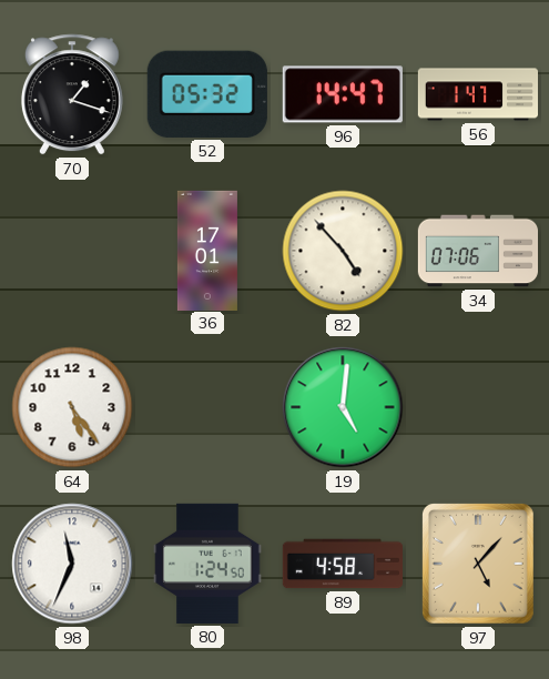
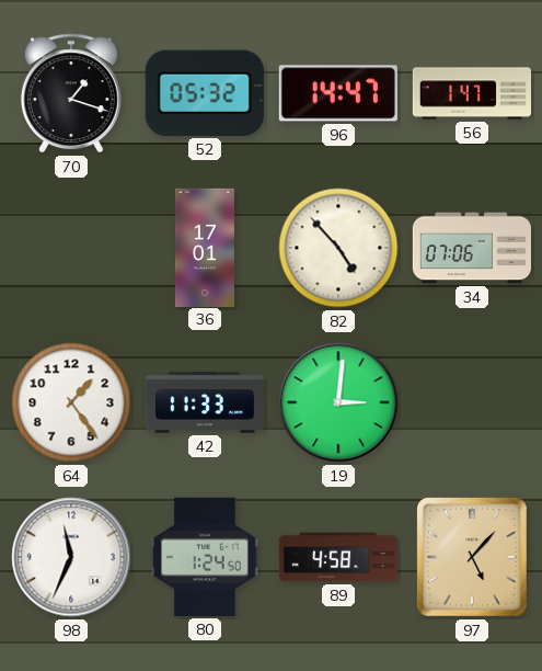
64: 5:24 -> 1:24
42: none -> 11:33
19: 5:01 -> 3:01
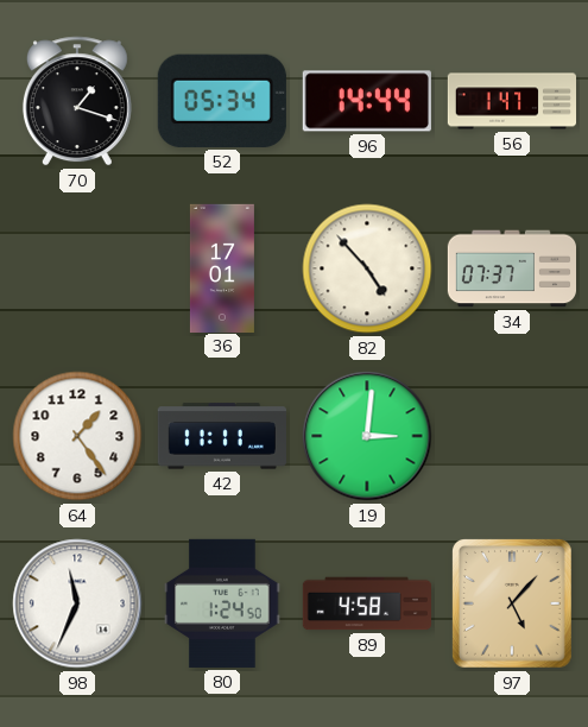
52: 05:32 -> 05:34
96: 14:47 -> 14:44
34: 07:06 -> 07:37
42: 11:33 -> 11:11
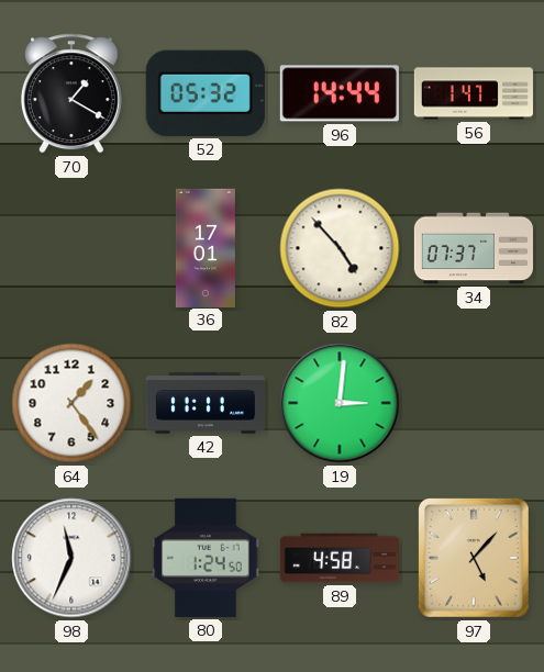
70: 1:18 -> 1:20
52: 05:34 -> 05:32
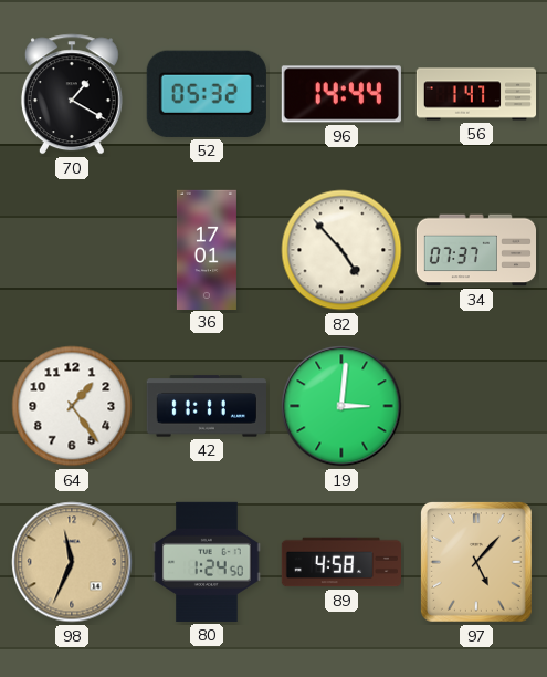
98 dial: white -> champagne
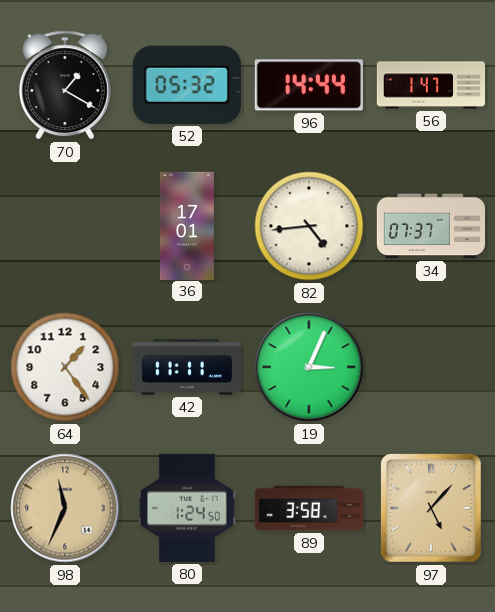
82: 4:53 -> 4:44
19: 3:01 -> 3:04
89: 4:58 -> 3:58
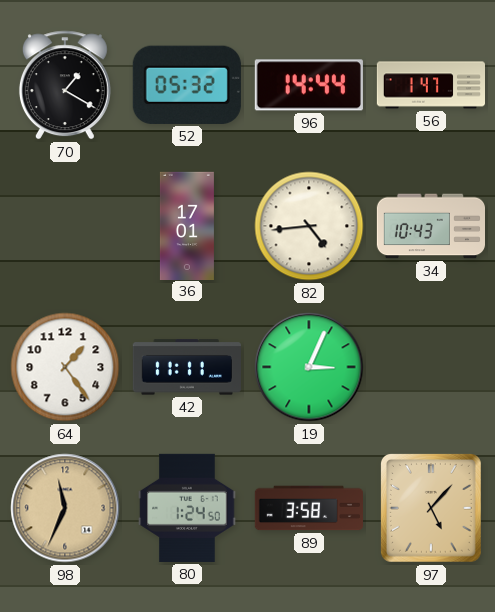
34: 07:37 -> 10:43
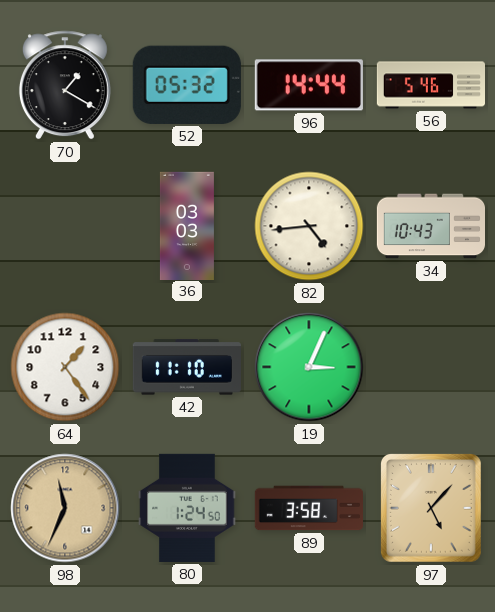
56: 1:47 -> 5:46
36: 17:01 -> 03:03
42: 11:11 -> 11:10
